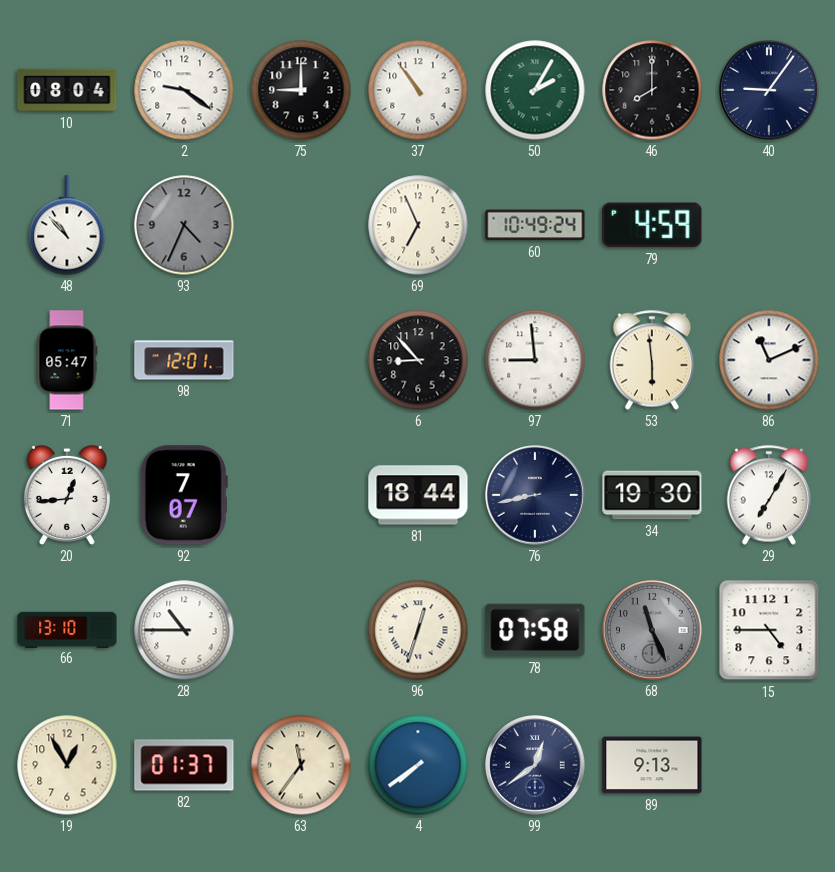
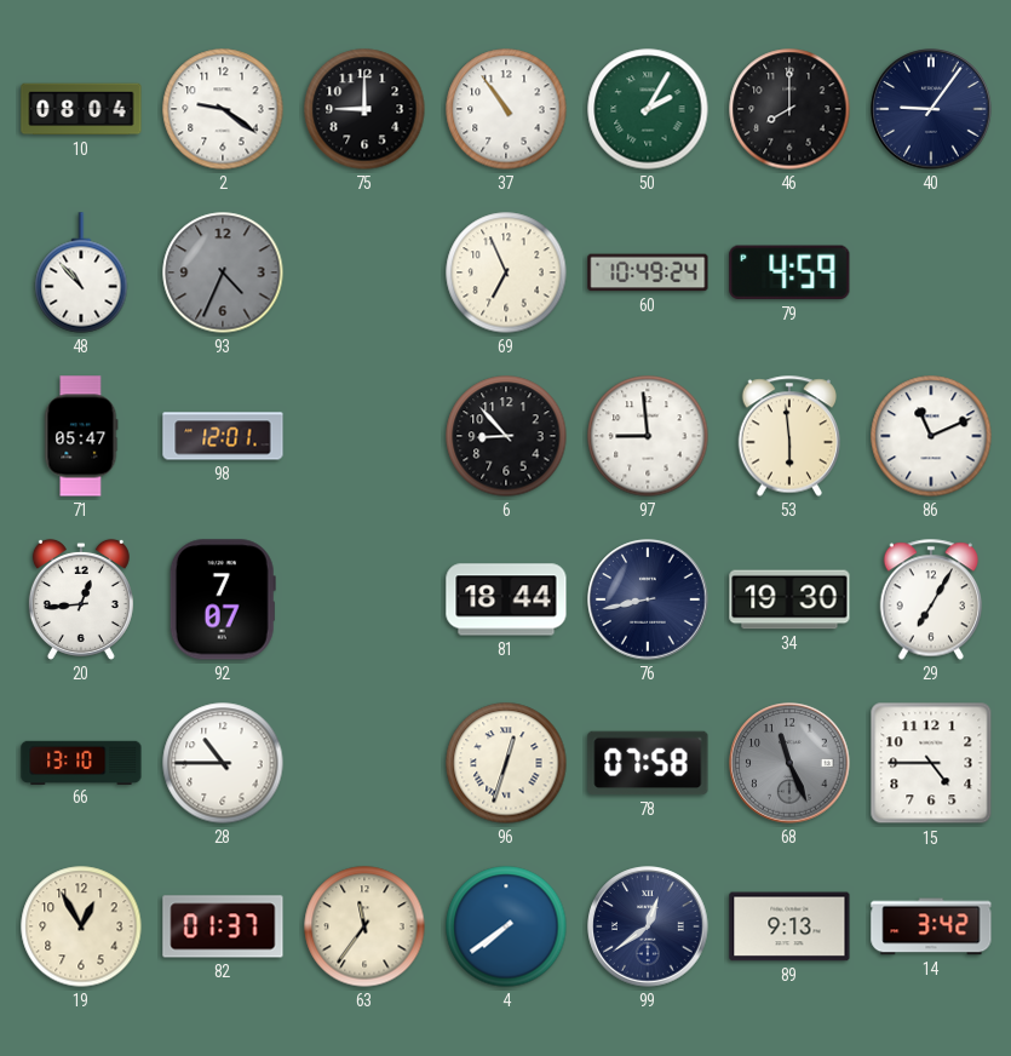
14: none -> 3:42
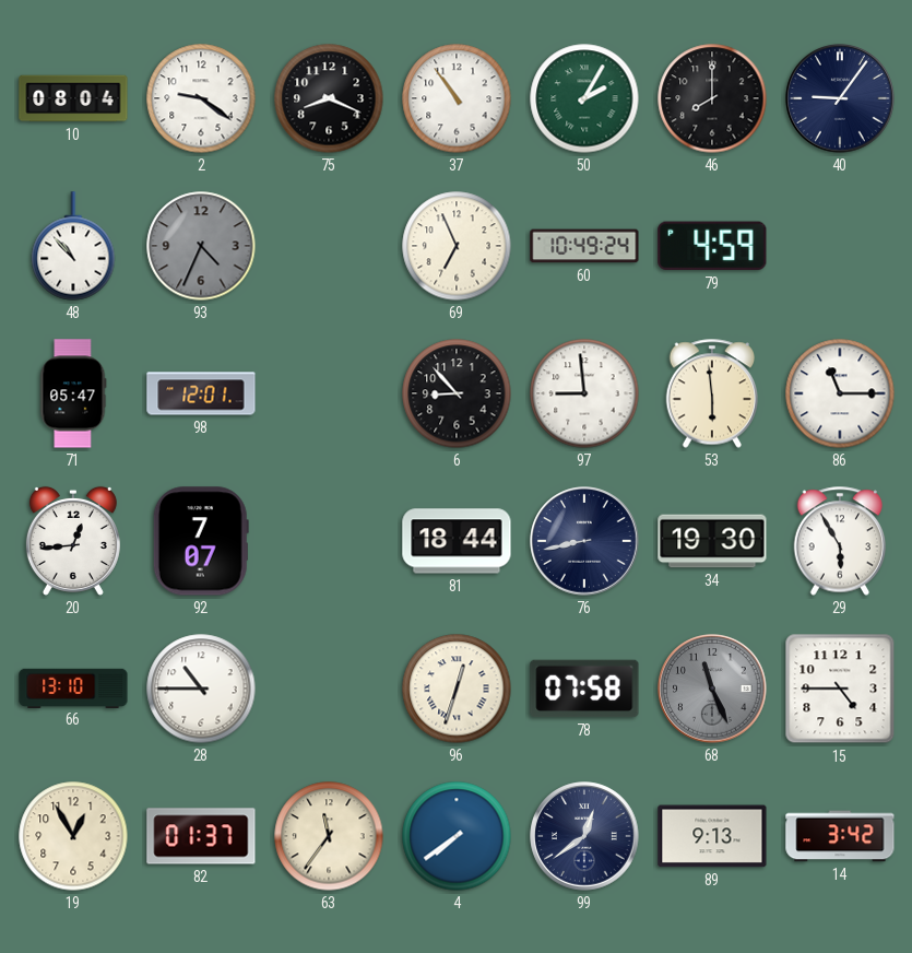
75: 9:00 -> 8:19
86: 11:11 -> 11:15
29: 7:05 -> 5:55
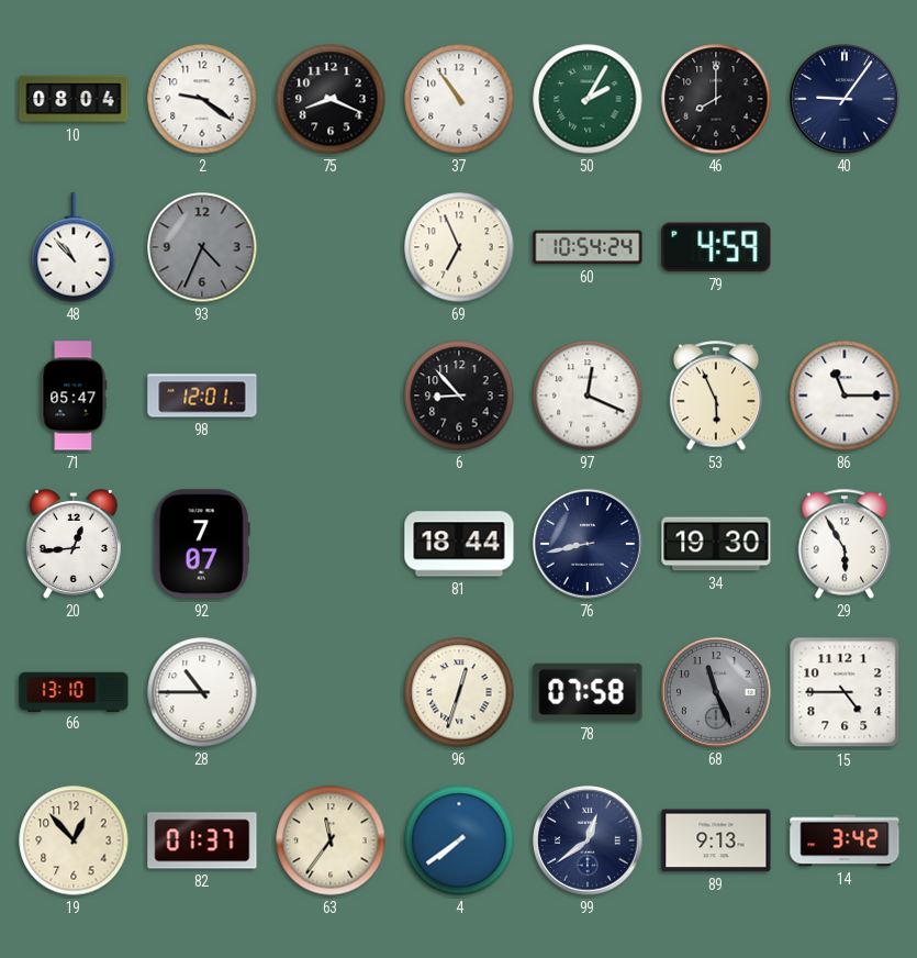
60: 10:49 -> 10:54
97: 8:59 -> 12:19
53: 5:59 -> 5:56
19: 12:55 -> 12:53
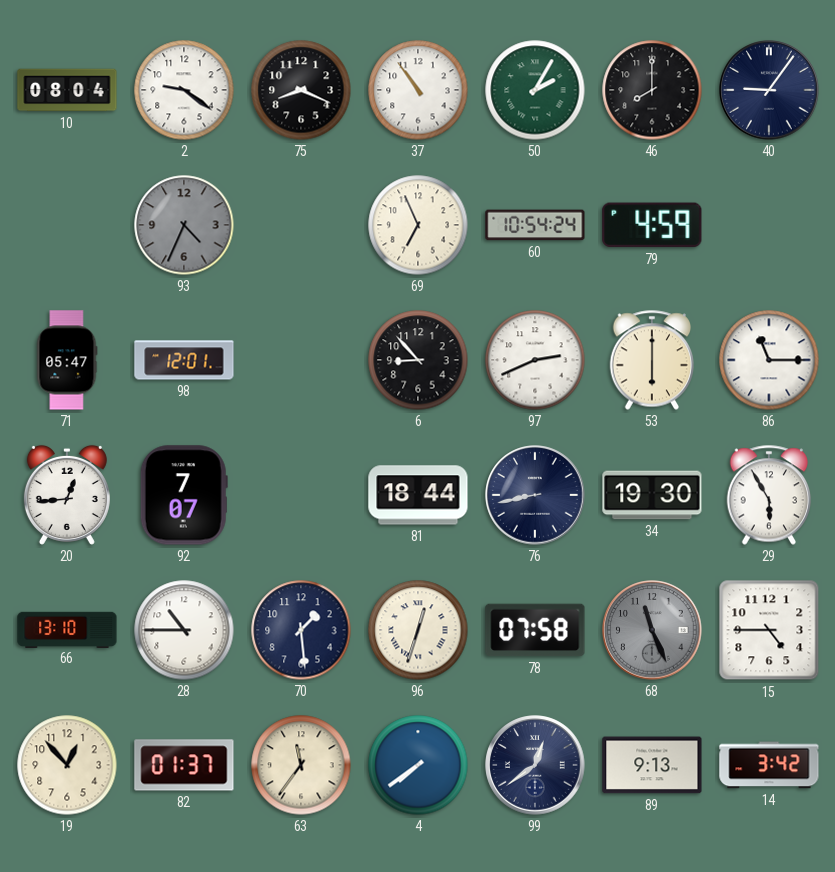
48: 10:53 -> none
97: 12:19 -> 2:41
53: 5:56 -> 6:00
70: none -> 1:29
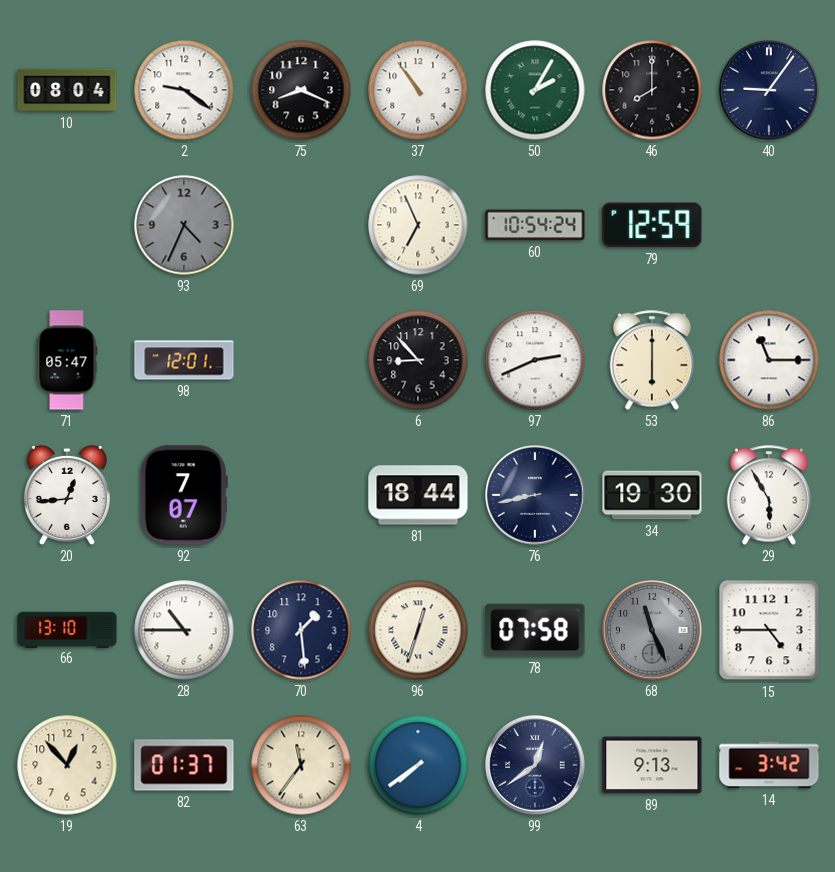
79: 4:59 -> 12:59
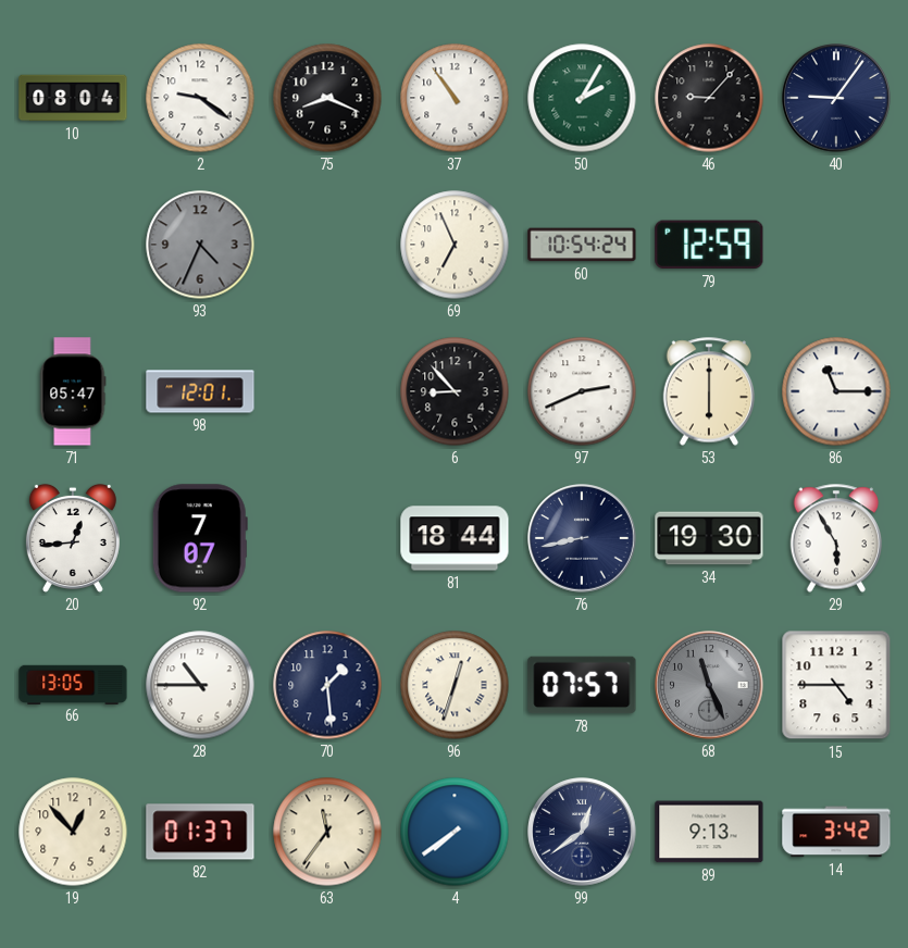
46: 8:00 -> 9:07
66: 13:10 -> 13:05
78: 07:58 -> 07:57
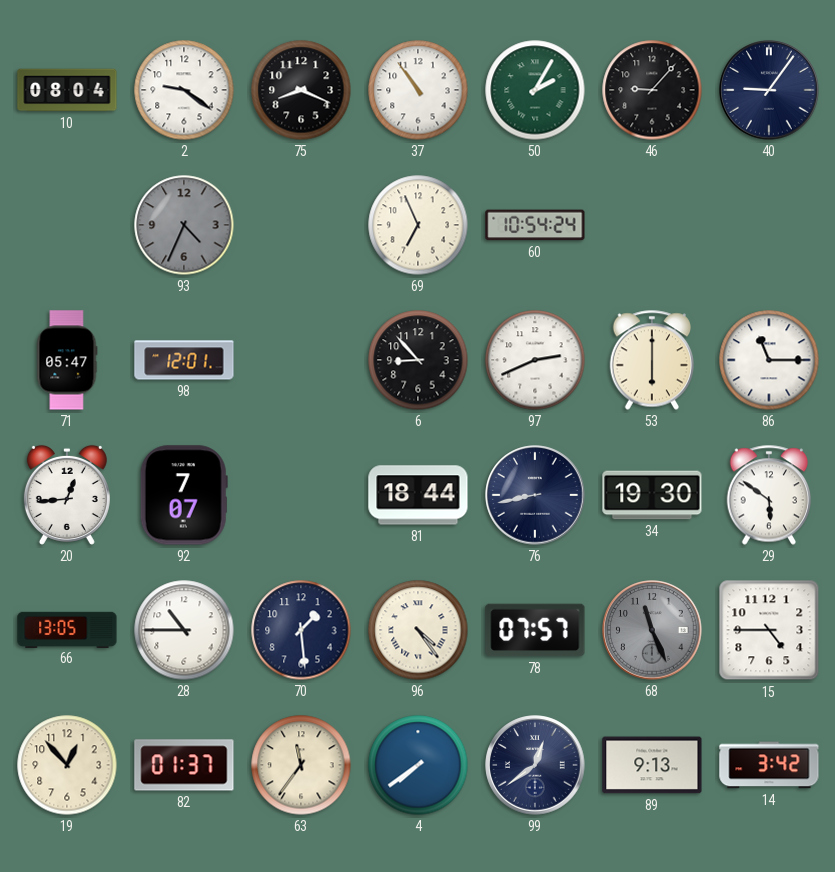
79: 12:59 -> none
29: 5:55 -> 5:51
96: 12:33 -> 4:24
